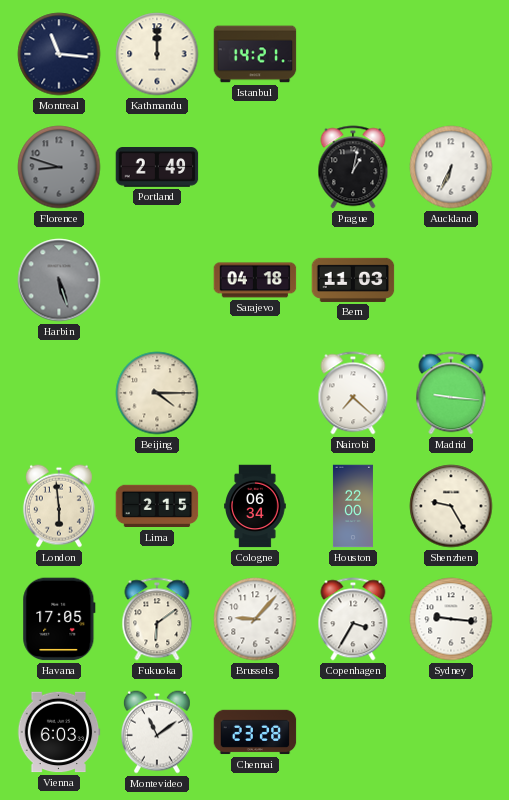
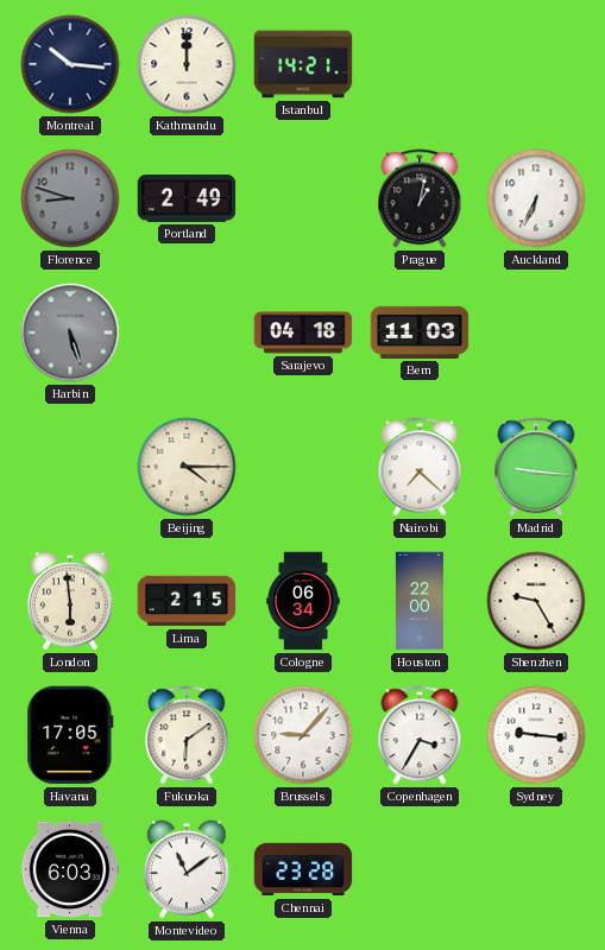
Montreal: 11:16 -> 10:16
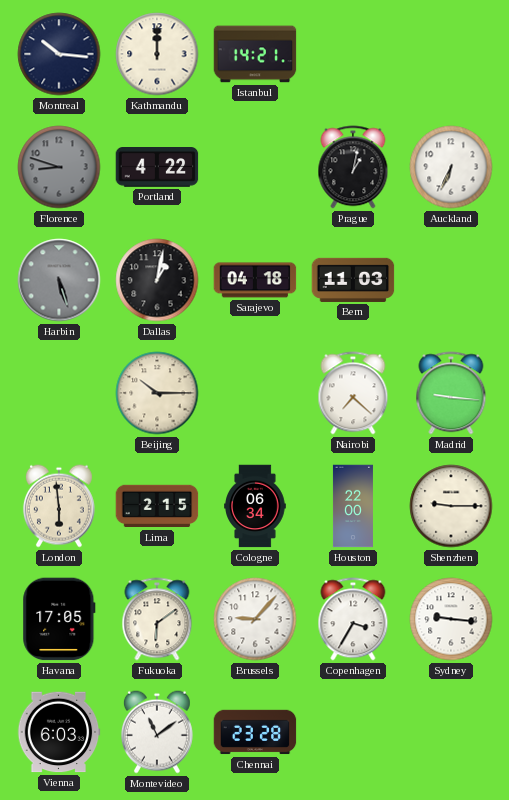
Portland: 2:49 -> 4:22
Dallas: none -> 1:02
Beijing: 4:15 -> 10:15
Shenzhen: 9:25 -> 9:15
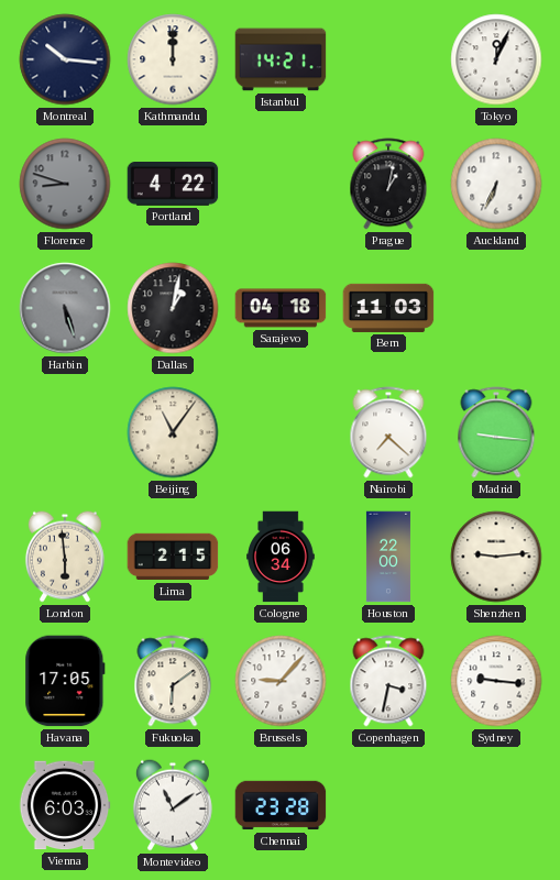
Tokyo: none -> 12:04
Beijing: 10:15 -> 11:06
Shenzhen: 9:15 -> 9:14
Copenhagen: 3:35 -> 3:32
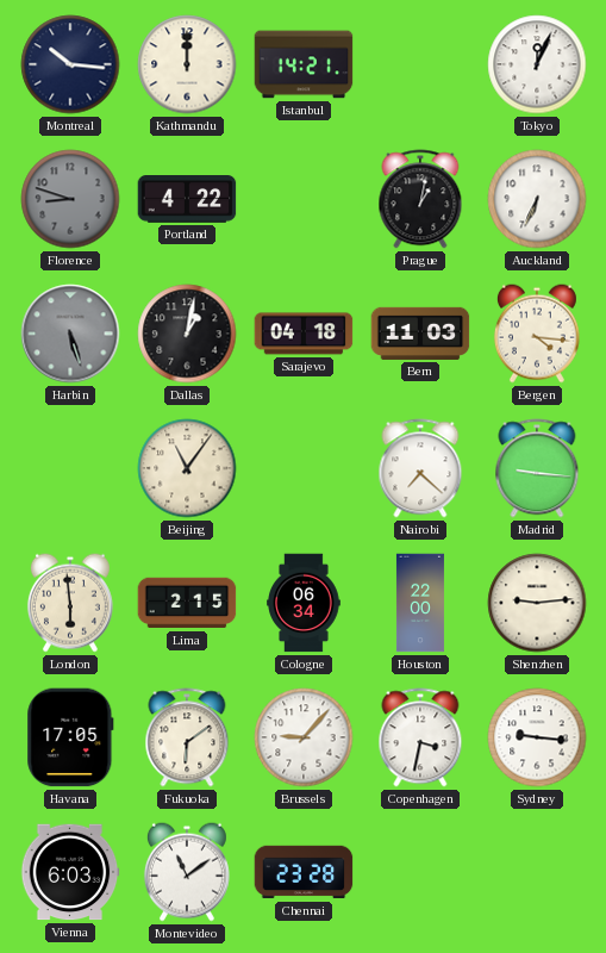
Bergen: none -> 4:16
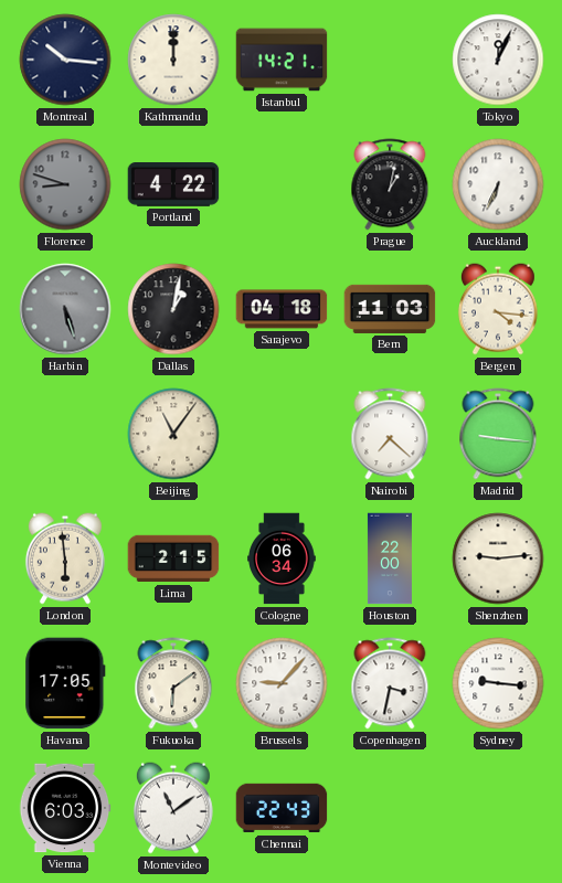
Chennai: 23:28 -> 22:43
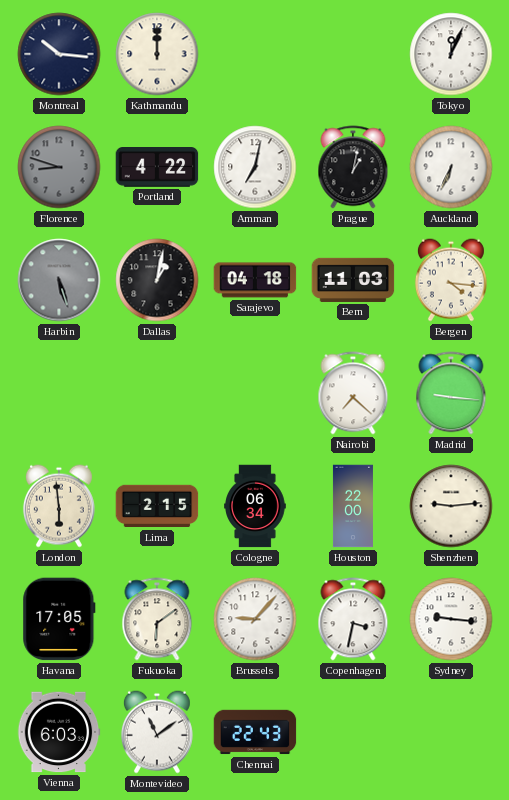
Istanbul: 14:21 -> none
Amman: none -> 7:02
Beijing: 11:06 -> none
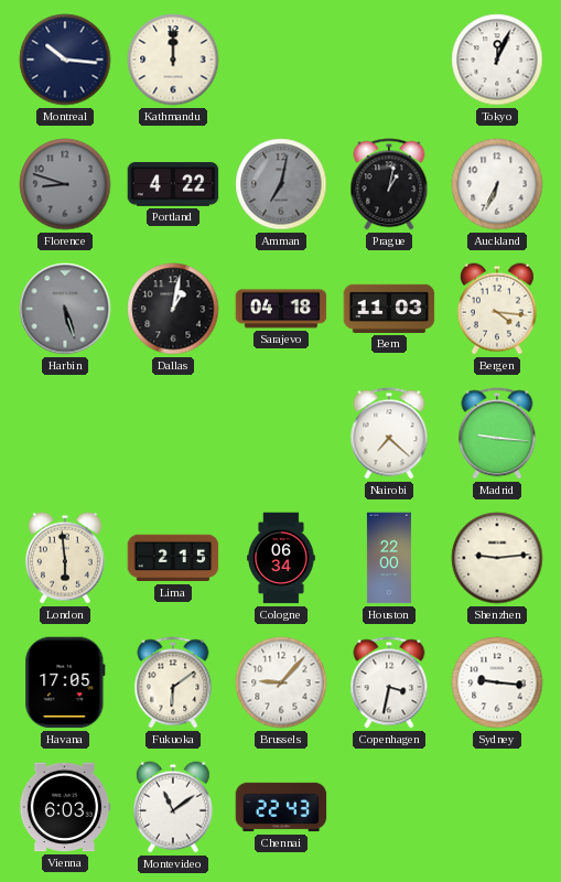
Amman dial: white -> grey
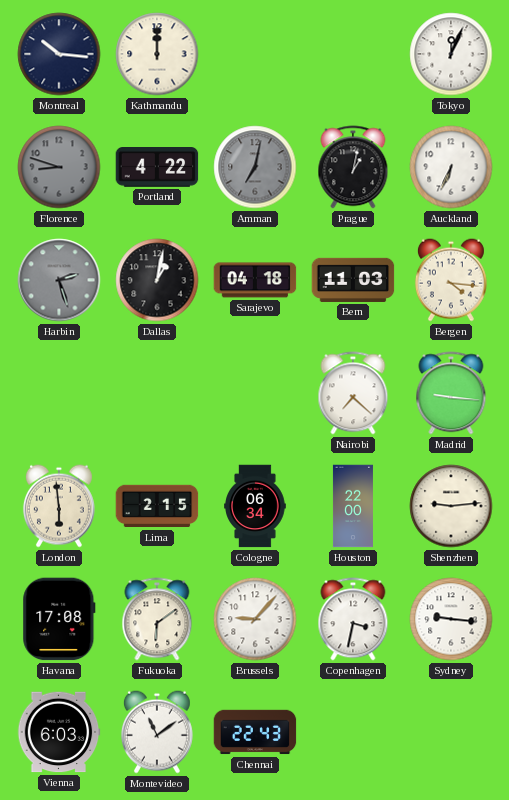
Harbin: 5:27 -> 2:27
Havana: 17:05 -> 17:08
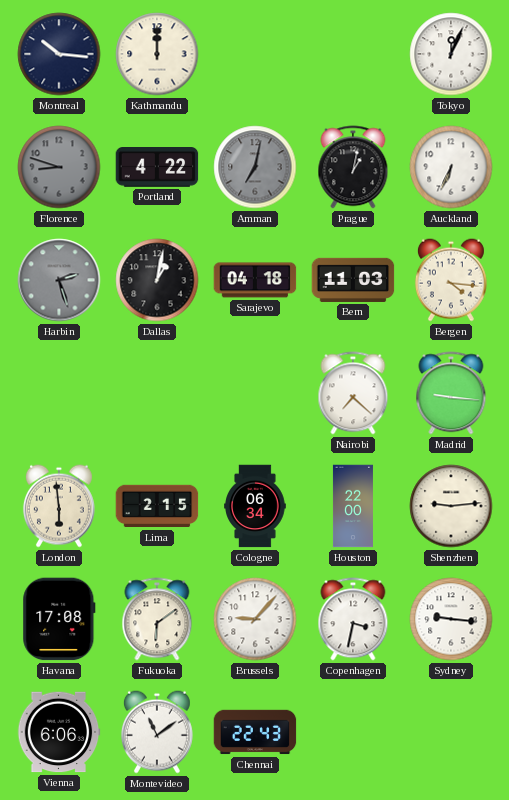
Vienna: 6:03 -> 6:06
